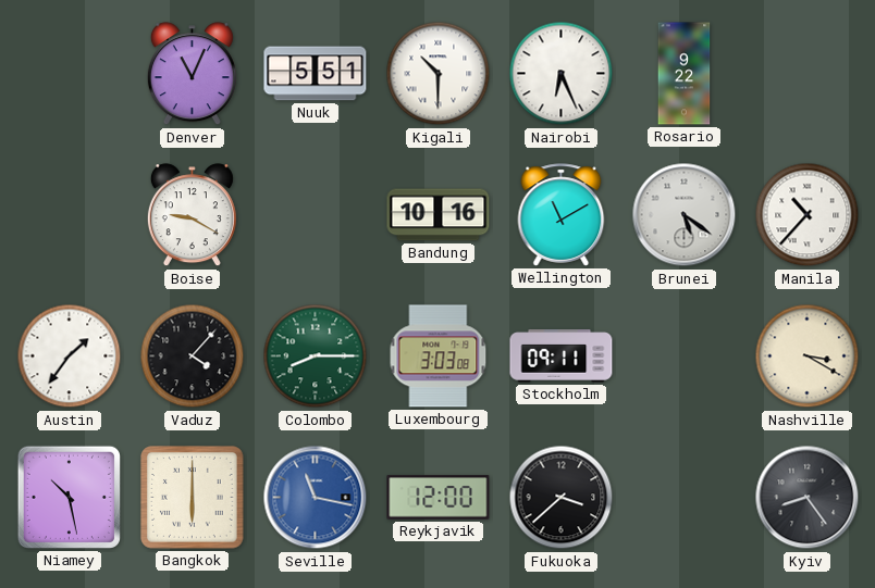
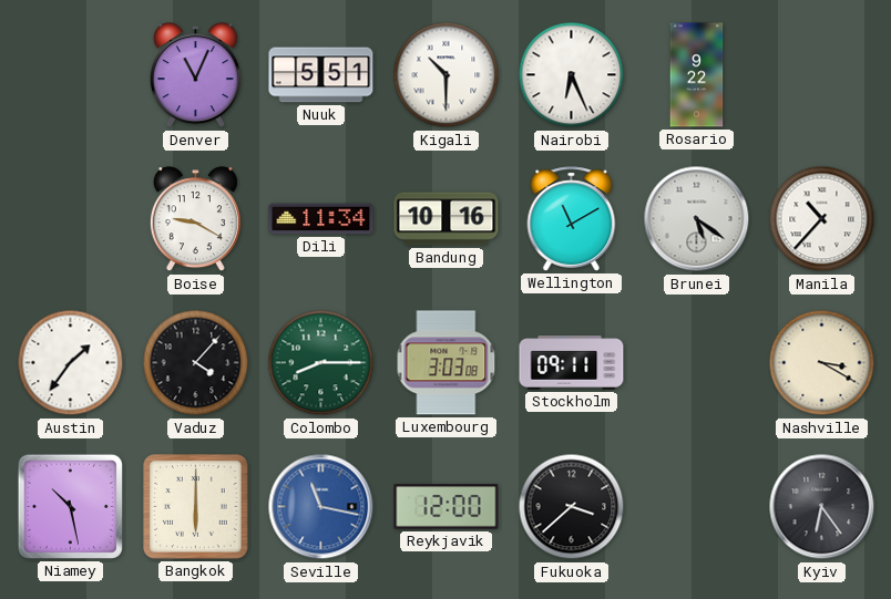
Dili: none -> 11:34
Kyiv: 8:24 -> 6:24
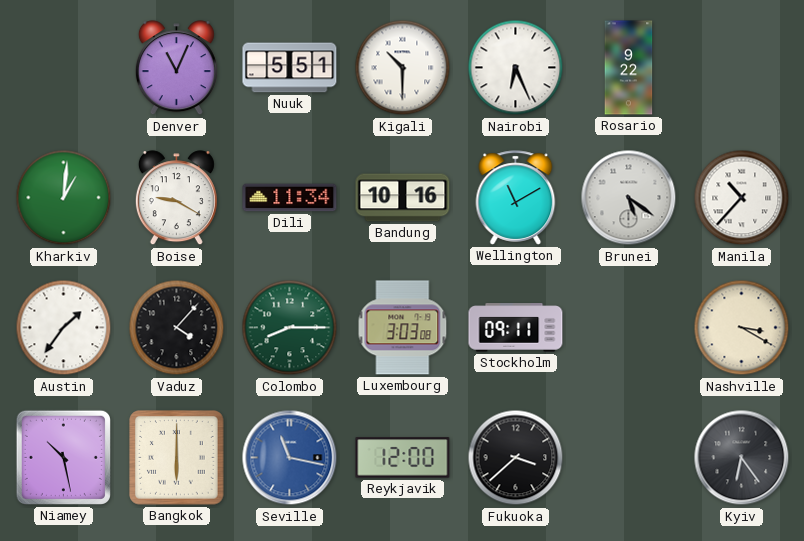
Kharkiv: none -> 1:01
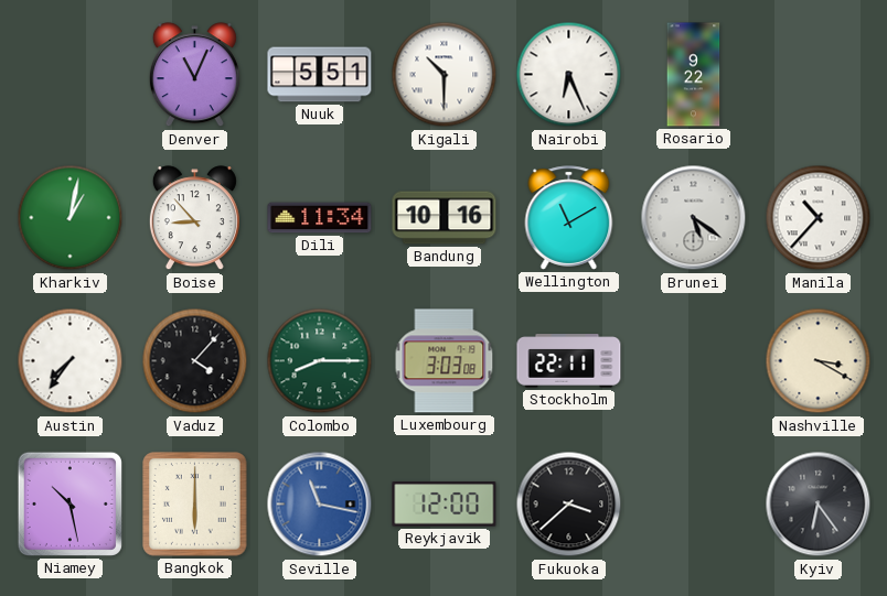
Kharkiv: 1:01 -> 1:02
Boise: 9:20 -> 8:53
Austin: 1:36 -> 7:36
Stockholm: 09:11 -> 22:11
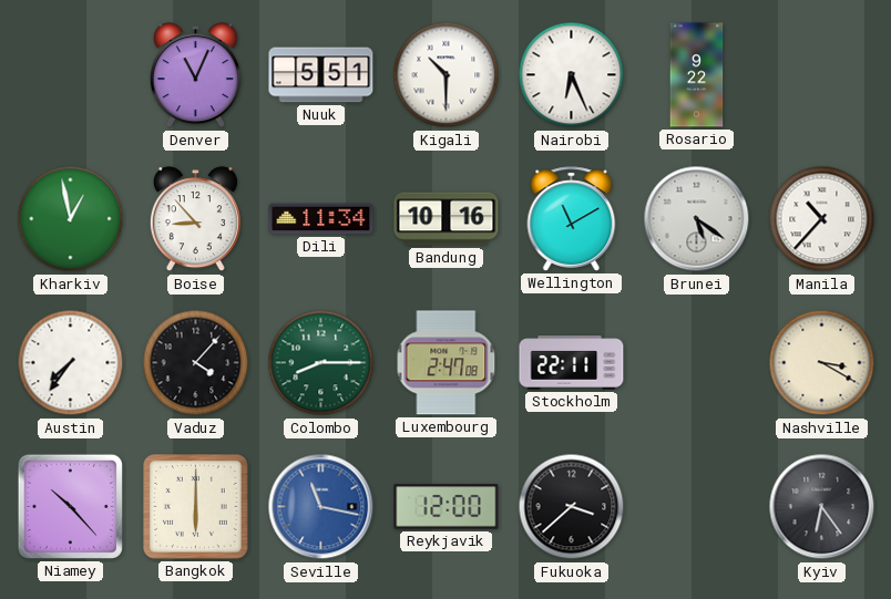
Kharkiv: 1:02 -> 12:58
Luxembourg: 3:03 -> 2:47
Niamey: 10:28 -> 10:23
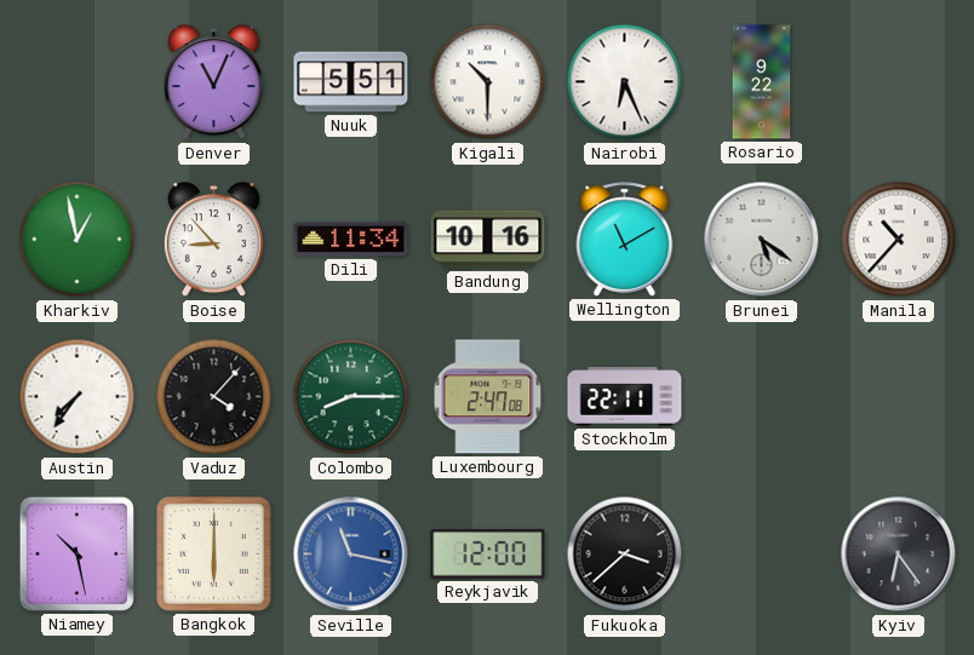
Nashville: 3:20 -> none
Niamey: 10:23 -> 10:28
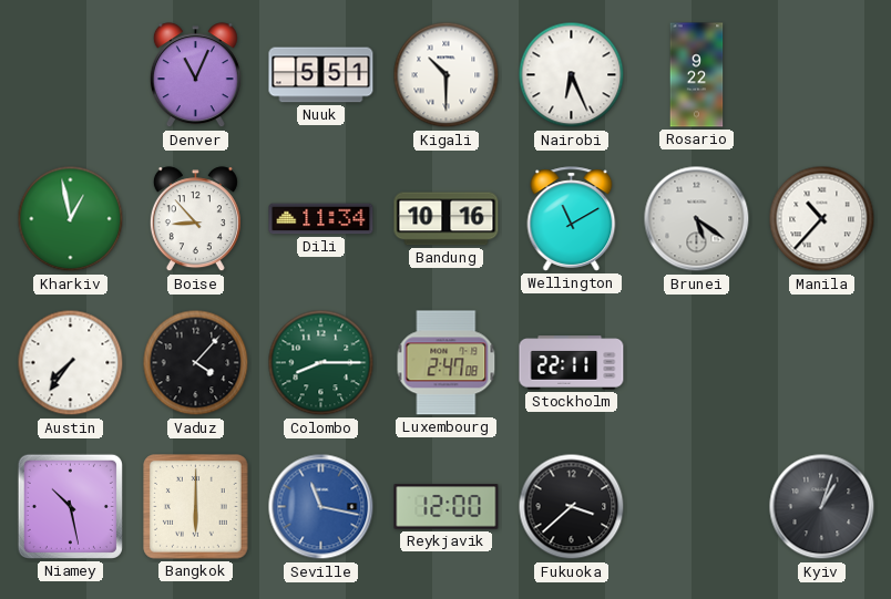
Kyiv: 6:24 -> 1:03
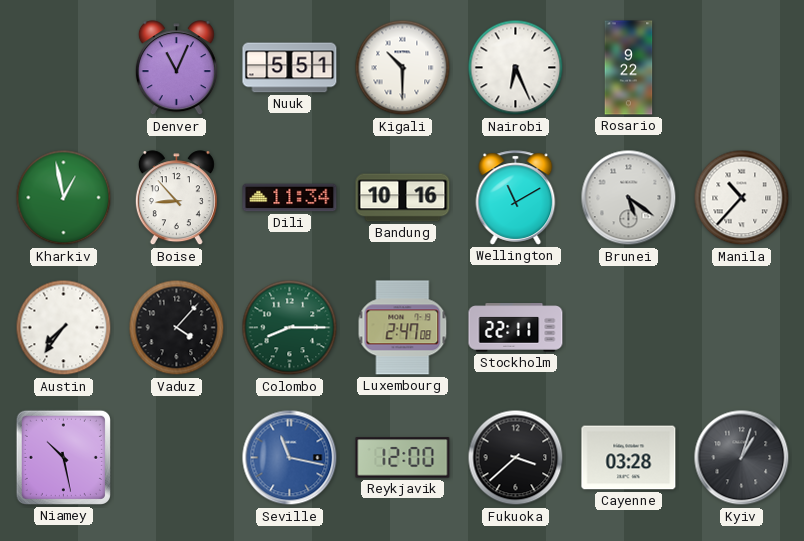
Bangkok: 6:00 -> none
Cayenne: none -> 03:28
